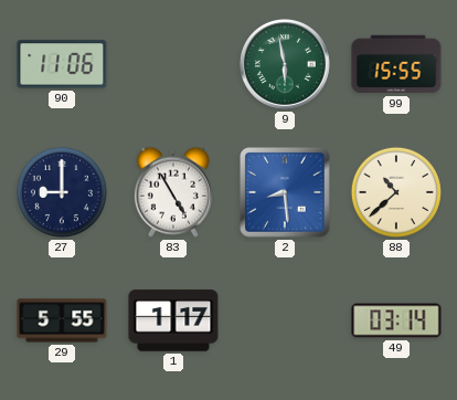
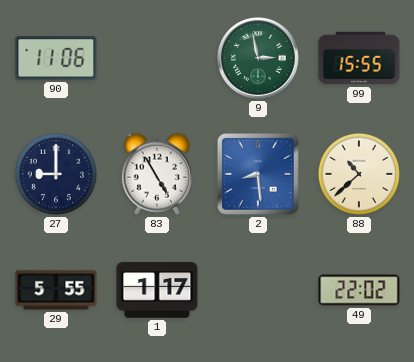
9: 5:58 -> 2:58
49: 03:14 -> 22:02
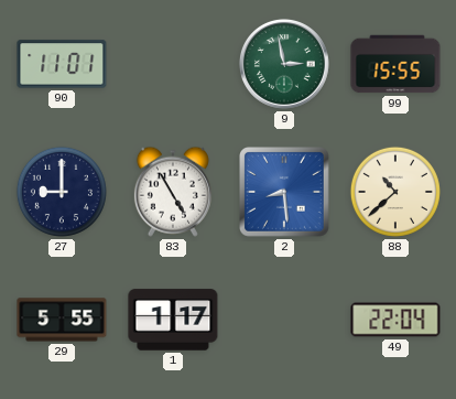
90: 11:06 -> 11:01
49: 22:02 -> 22:04
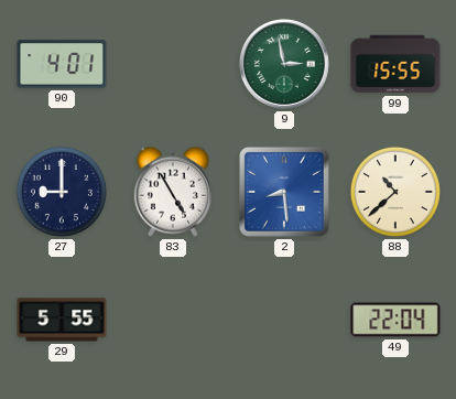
90: 11:01 -> 4:01
1: 1:17 -> none
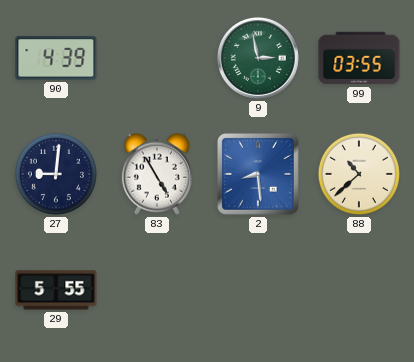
90: 4:01 -> 4:39
99: 15:55 -> 03:55
27: 9:00 -> 9:01
49: 22:04 -> none
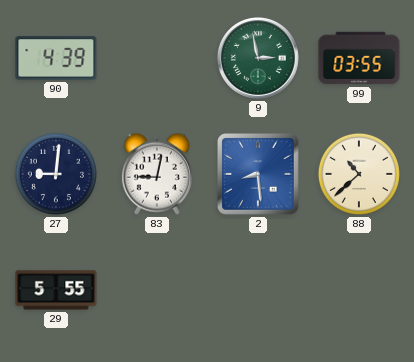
83: 4:55 -> 9:02
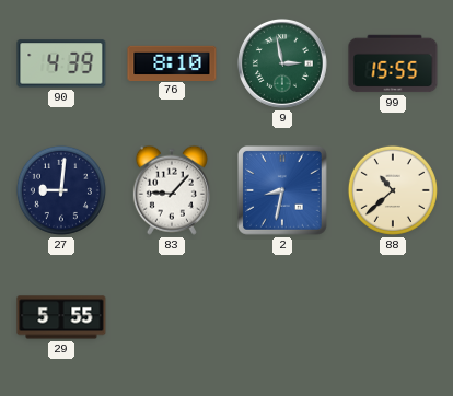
76: none -> 8:10
99: 03:55 -> 15:55
83: 9:02 -> 9:07
2: 8:29 -> 8:32
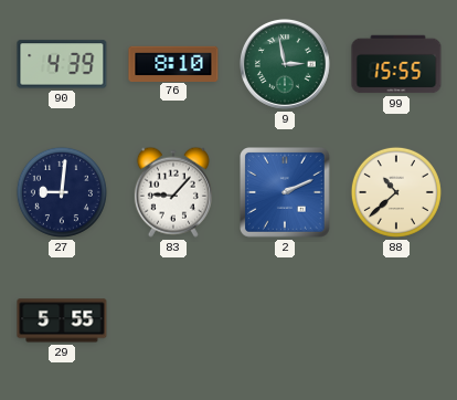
2: 8:32 -> 2:11
